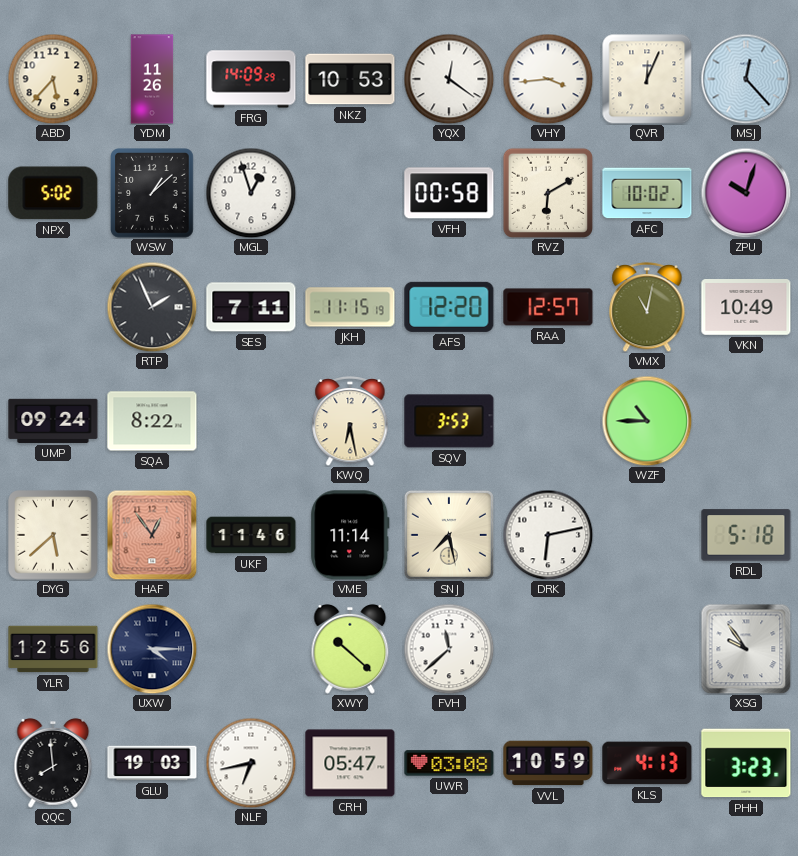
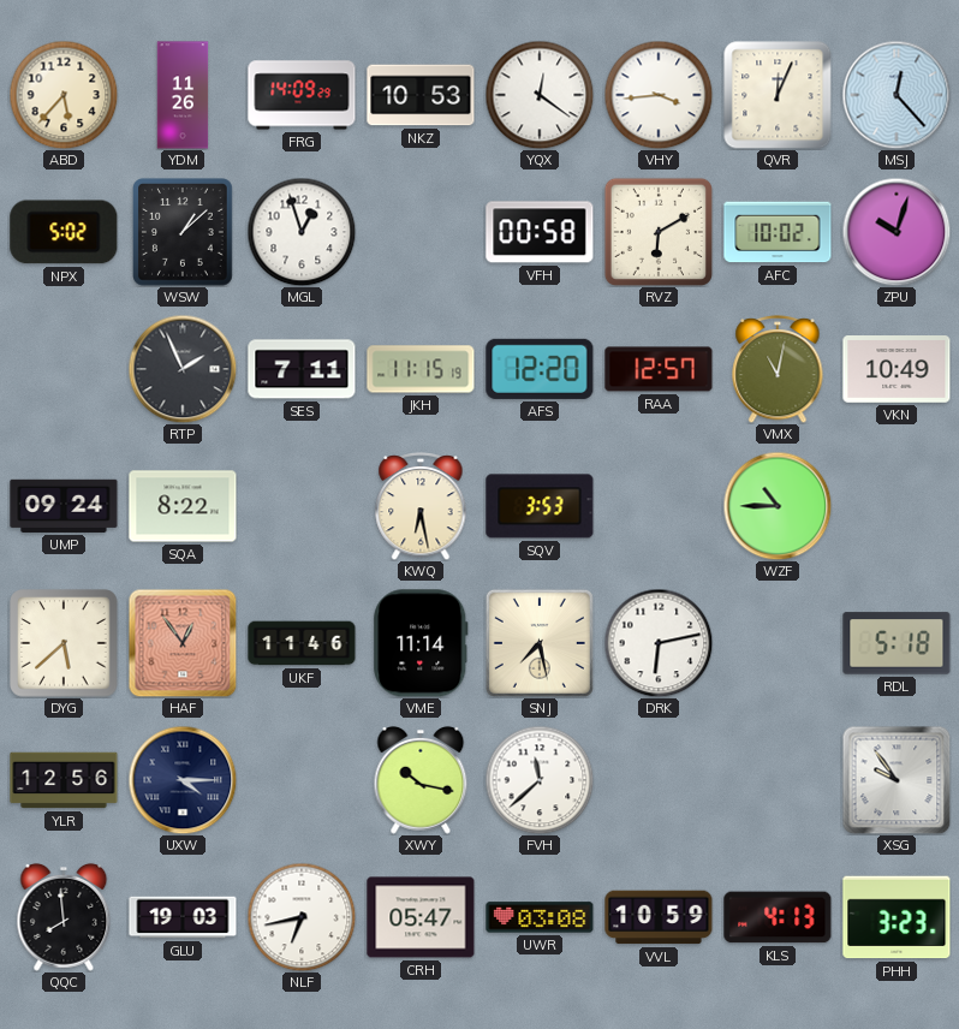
XWY: 10:22 -> 10:17
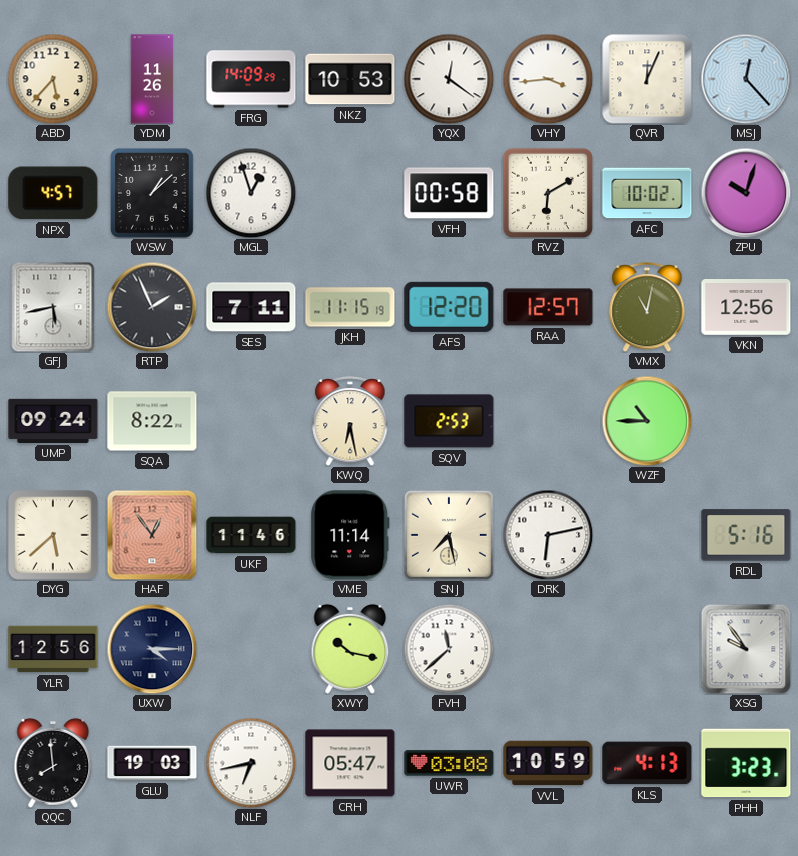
NPX: 5:02 -> 4:57
GFJ: none -> 5:43
VKN: 10:49 -> 12:56
SQV: 3:53 -> 2:53
RDL: 5:18 -> 5:16
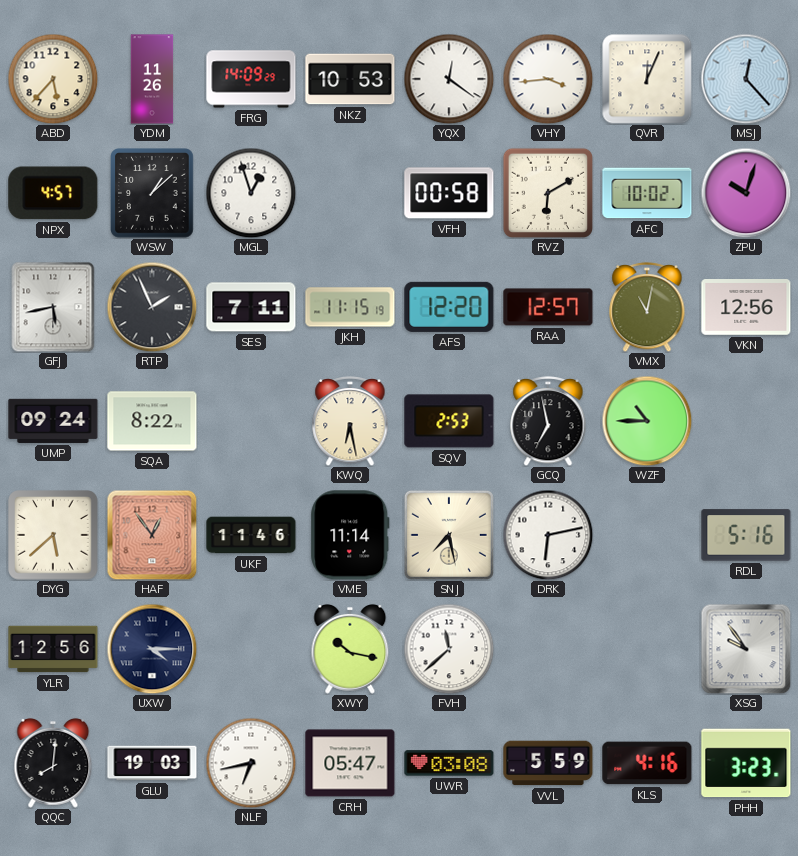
GCQ: none -> 6:58
QQC: 7:59 -> 8:01
VVL: 10:59 -> 5:59
KLS: 4:13 -> 4:16
